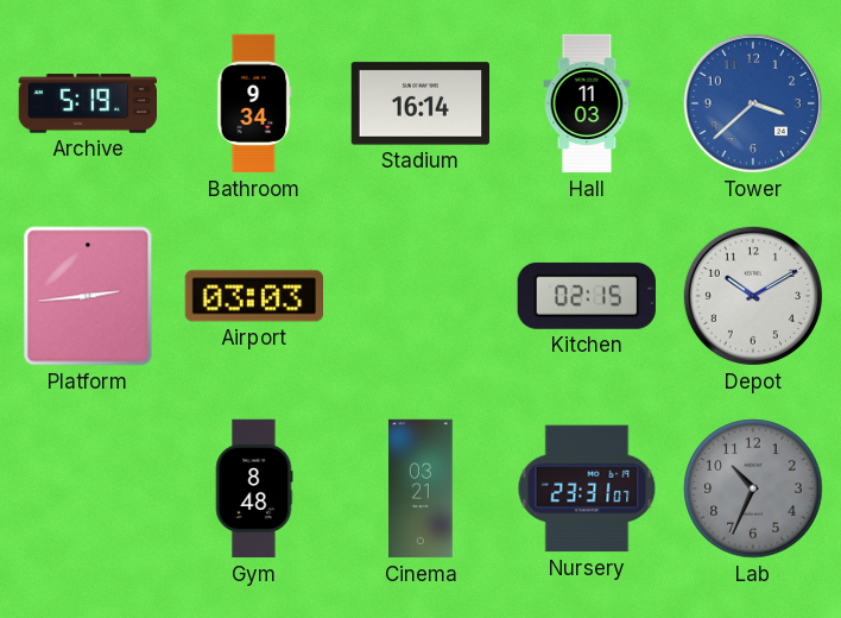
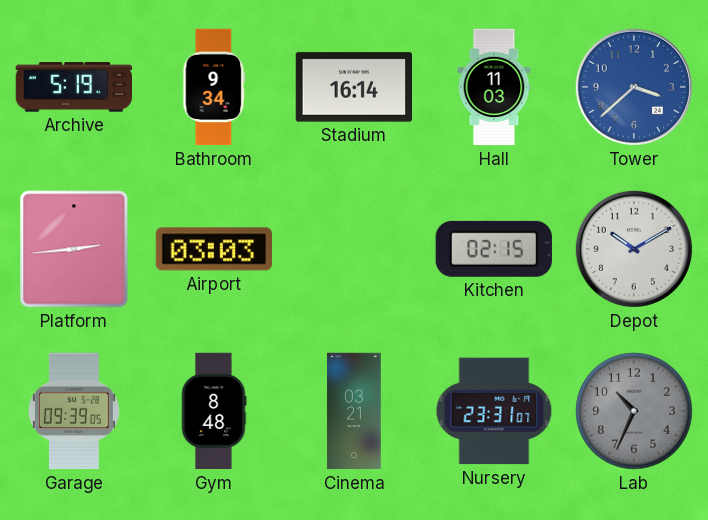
Garage: none -> 09:39
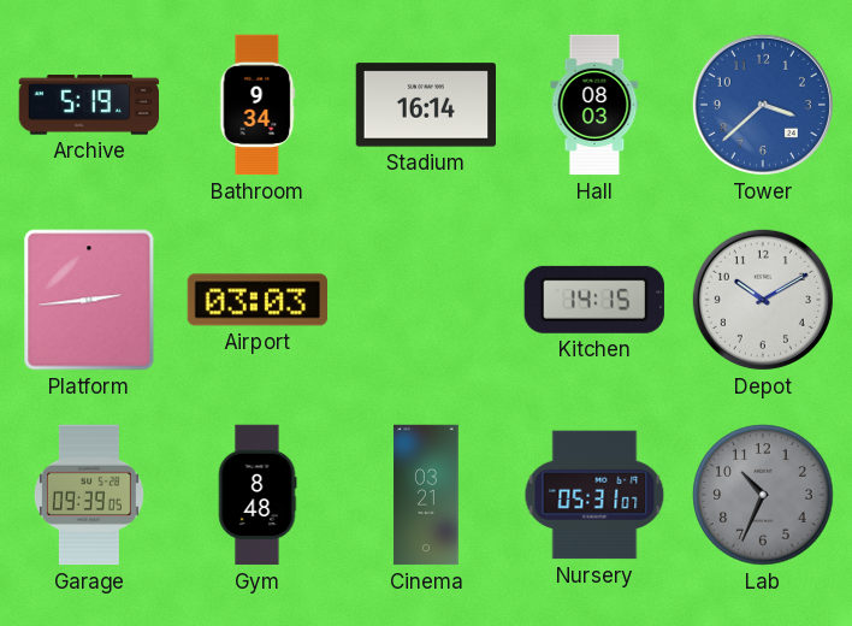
Hall: 11:03 -> 08:03
Kitchen: 02:15 -> 14:15
Nursery: 23:31 -> 05:31
